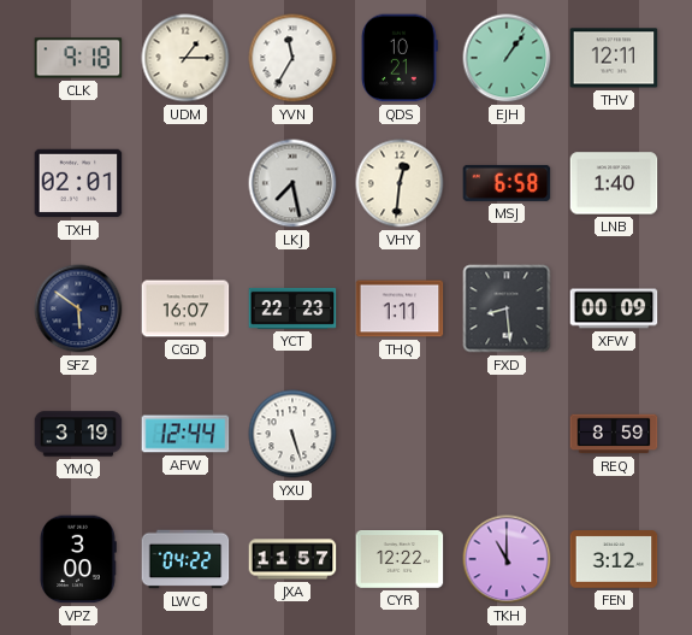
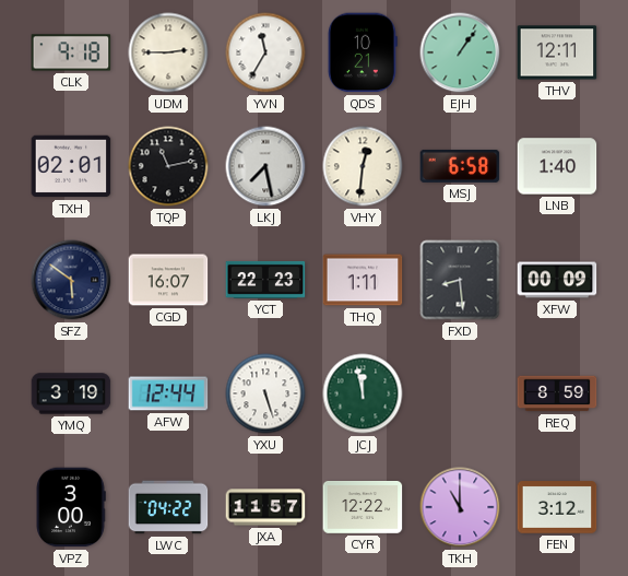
UDM: 1:15 -> 2:45
TQP: none -> 11:13
JCJ: none -> 11:58
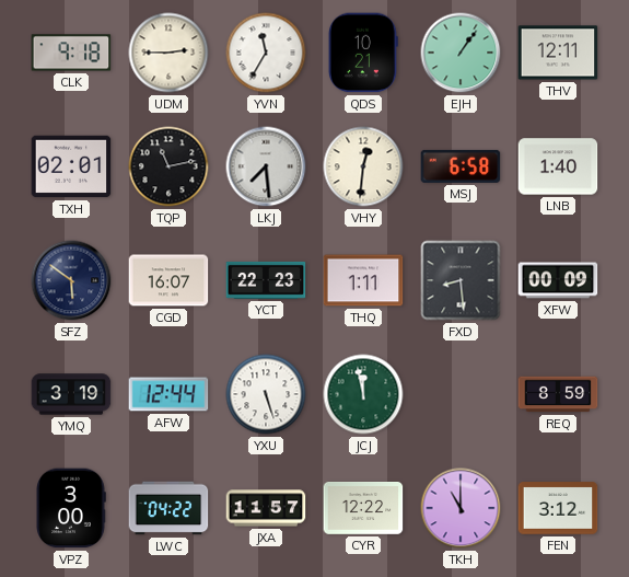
LKJ: 7:28 -> 7:29
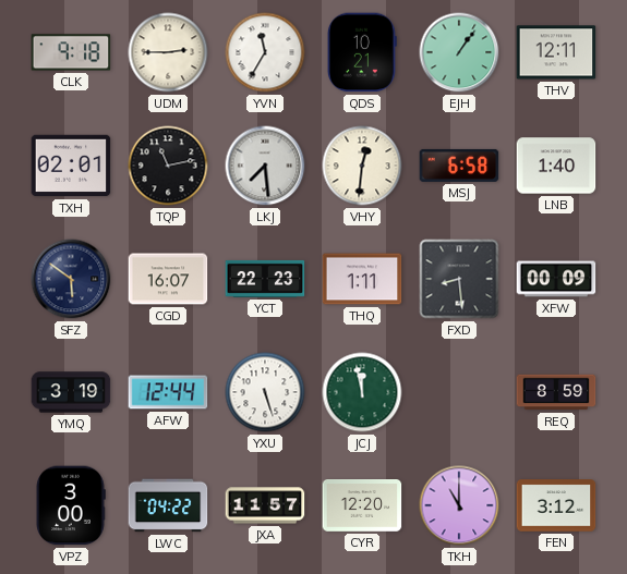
CYR: 12:22 -> 12:20
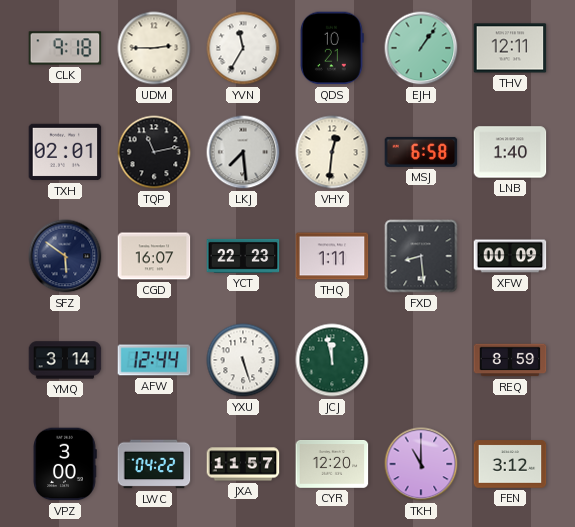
YMQ: 3:19 -> 3:14
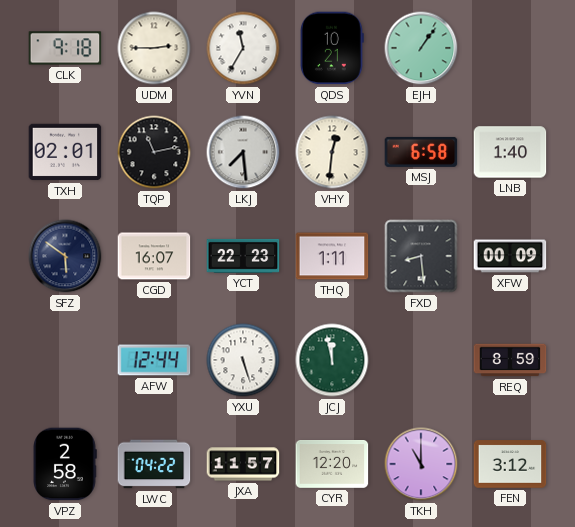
THV: 12:11 -> none
YMQ: 3:14 -> none
VPZ: 3:00 -> 2:58
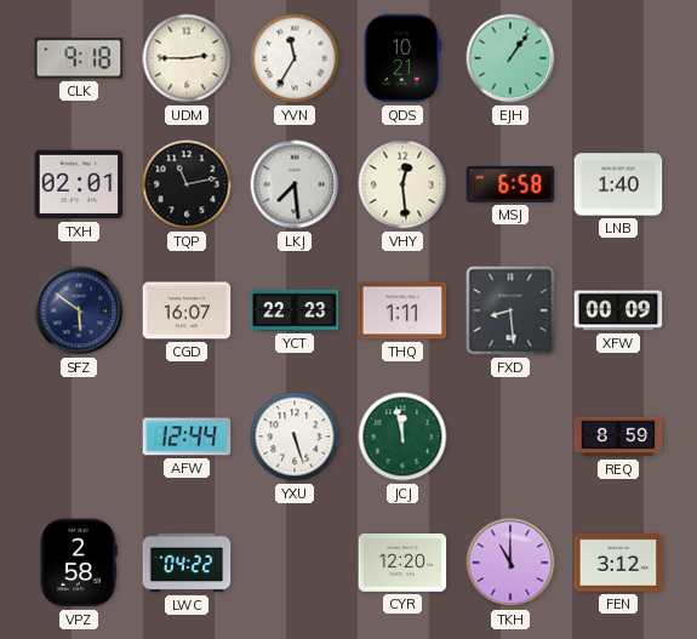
VHY: 12:31 -> 12:29
JXA: 11:57 -> none
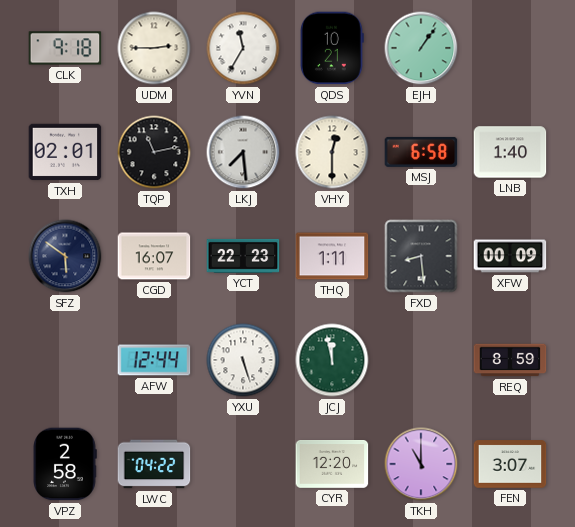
VHY: 12:29 -> 12:30
FEN: 3:12 -> 3:07
